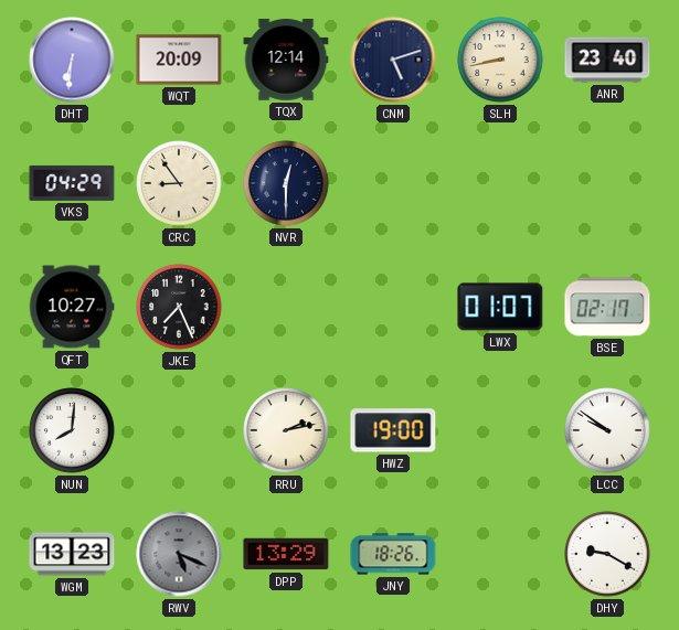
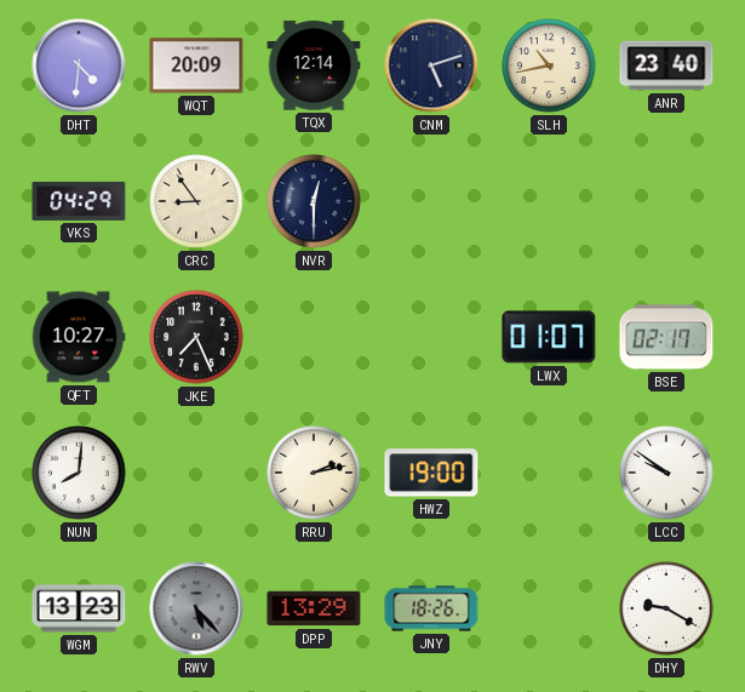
DHT: 6:31 -> 4:31
SLH: 8:43 -> 10:43
RWV: 5:19 -> 5:23
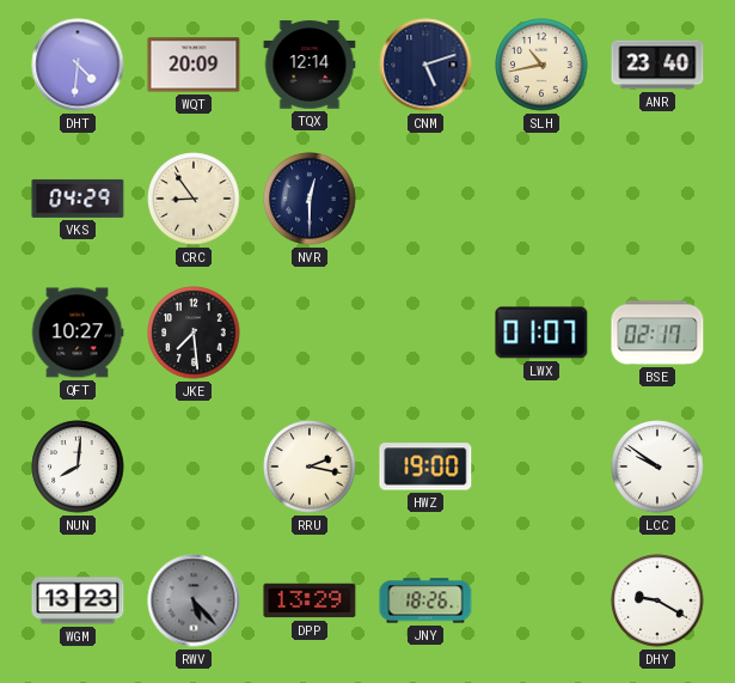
JKE: 7:26 -> 7:29
RRU: 2:13 -> 2:17
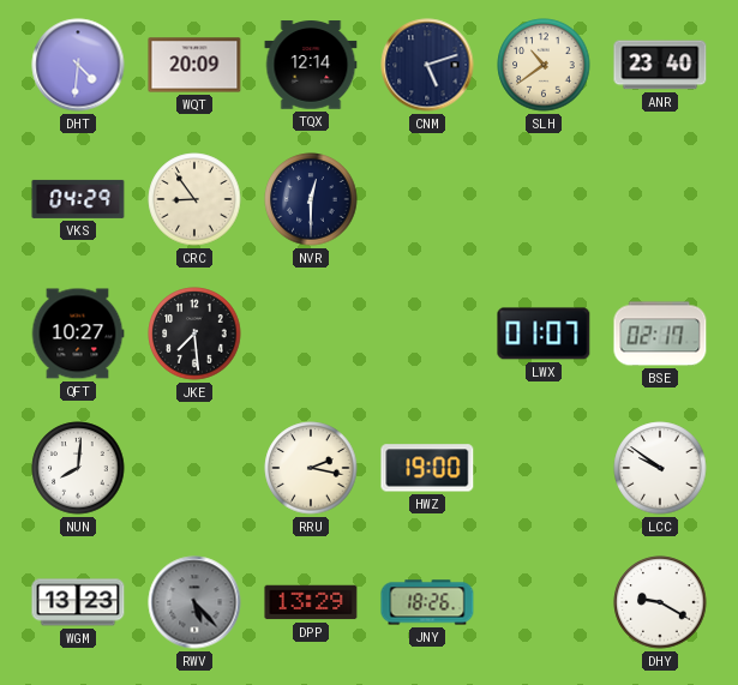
SLH: 10:43 -> 10:39
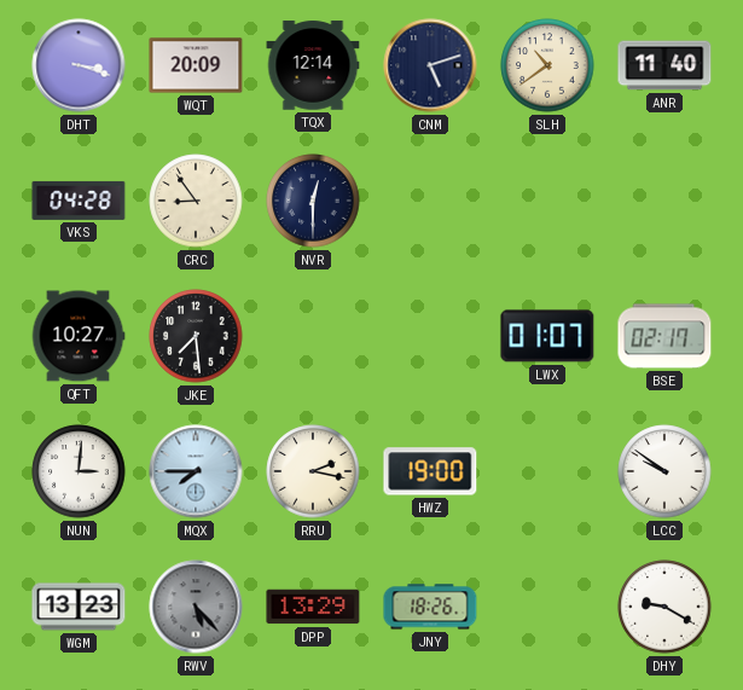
DHT: 4:31 -> 3:18
ANR: 23:40 -> 11:40
VKS: 04:29 -> 04:28
NUN: 8:01 -> 3:01
MQX: none -> 7:45
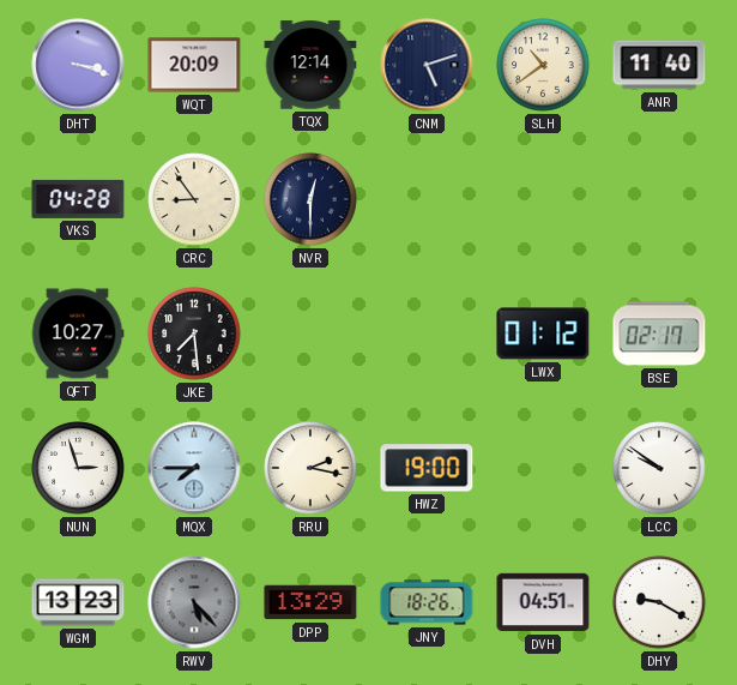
LWX: 01:07 -> 01:12
NUN: 3:01 -> 2:57
DVH: none -> 04:51
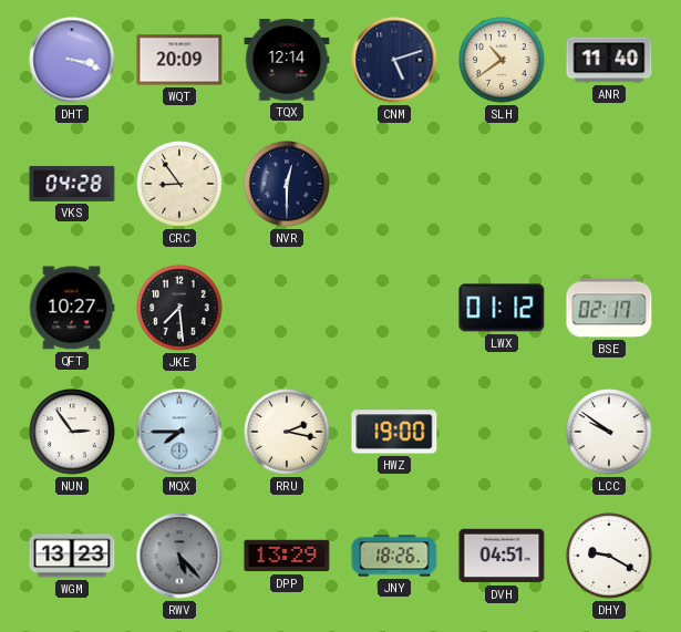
NUN: 2:57 -> 2:54
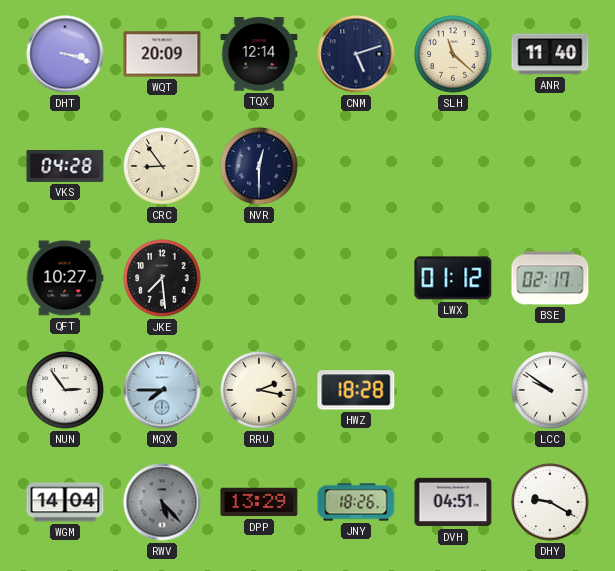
SLH: 10:39 -> 11:22
HWZ: 19:00 -> 18:28
WGM: 13:23 -> 14:04
